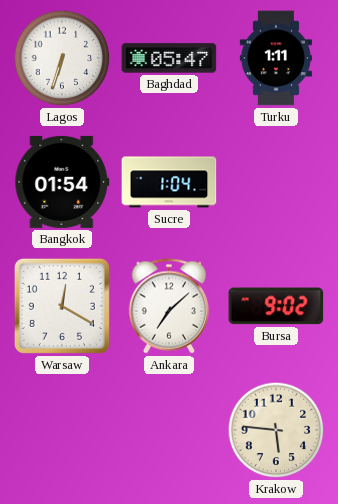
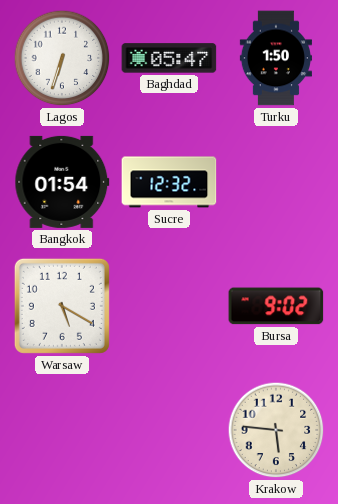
Turku: 1:11 -> 1:50
Sucre: 1:04 -> 12:32
Warsaw: 12:20 -> 5:20
Ankara: 7:08 -> none
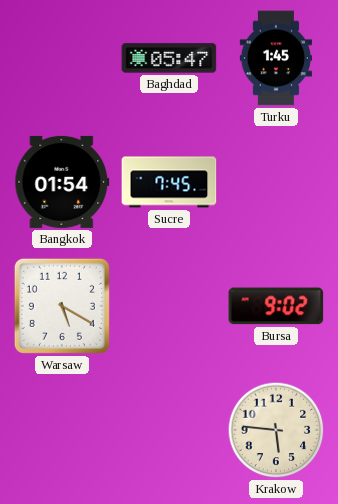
Lagos: 6:33 -> none
Turku: 1:50 -> 1:45
Sucre: 12:32 -> 7:45
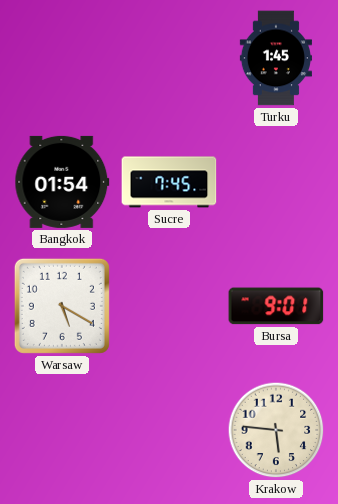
Baghdad: 05:47 -> none
Bursa: 9:02 -> 9:01
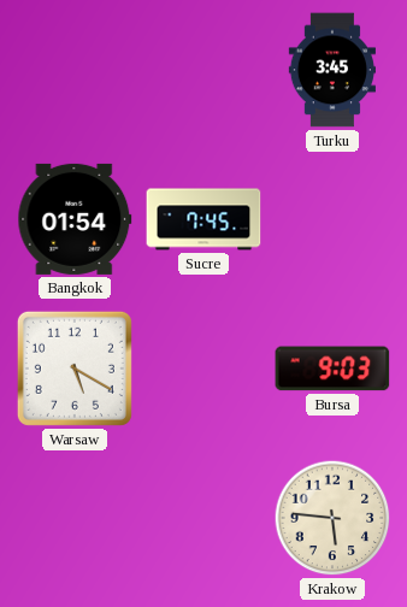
Turku: 1:45 -> 3:45
Bursa: 9:01 -> 9:03
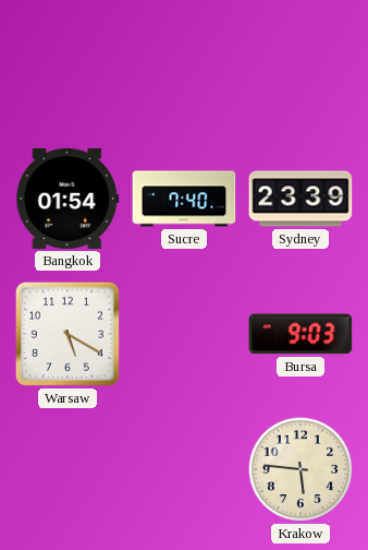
Turku: 3:45 -> none
Sucre: 7:45 -> 7:40
Sydney: none -> 23:39
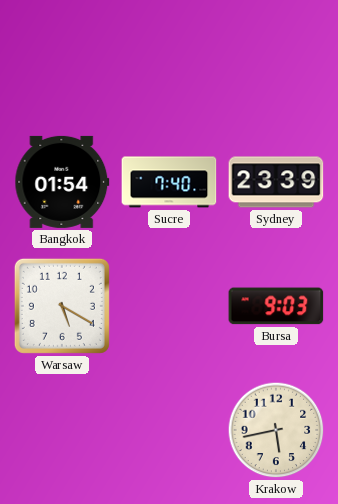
Krakow: 5:46 -> 5:43
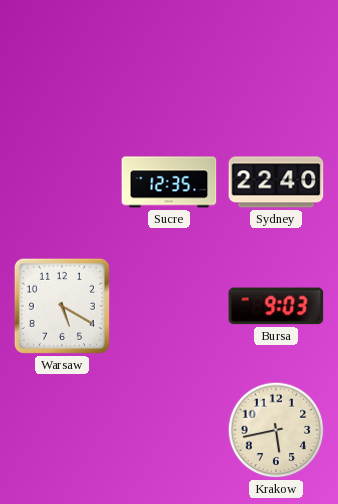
Bangkok: 01:54 -> none
Sucre: 7:40 -> 12:35
Sydney: 23:39 -> 22:40
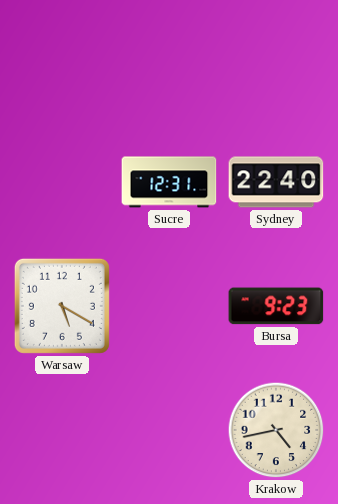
Sucre: 12:35 -> 12:31
Bursa: 9:03 -> 9:23
Krakow: 5:43 -> 4:43
